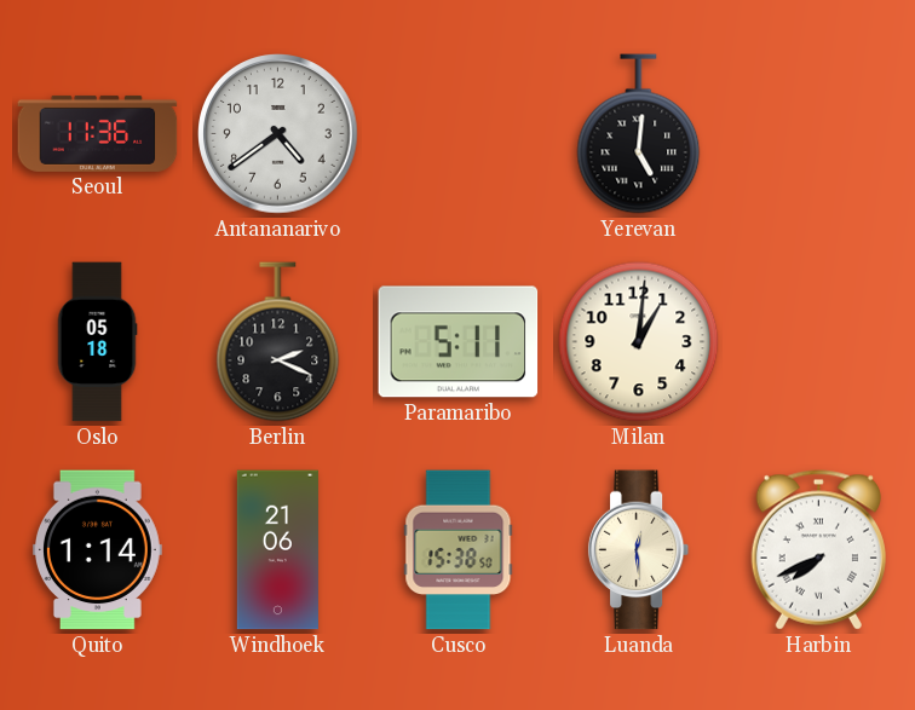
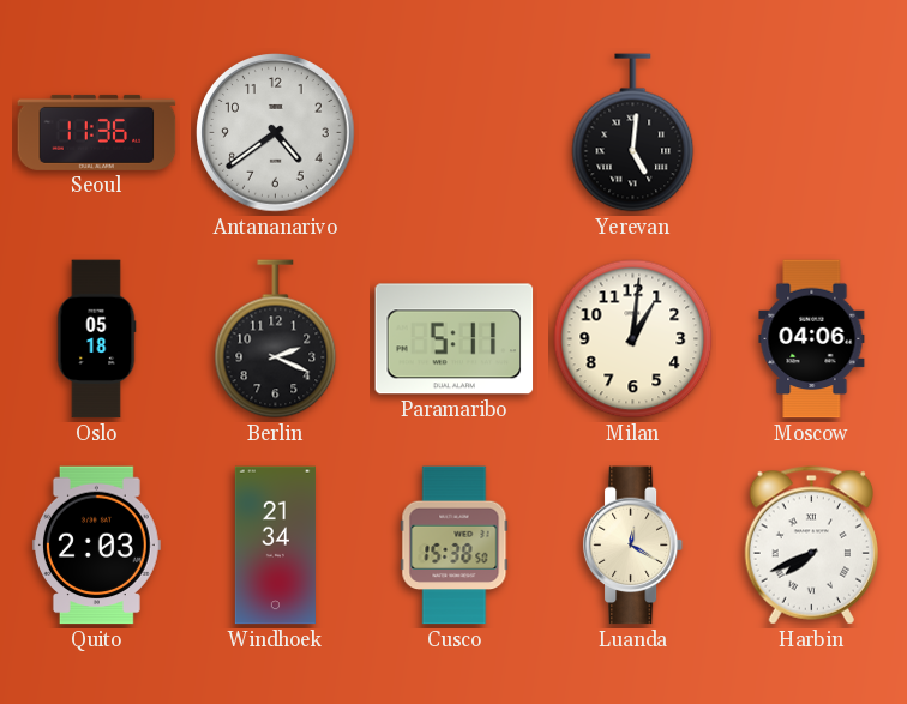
Moscow: none -> 04:06
Quito: 1:14 -> 2:03
Windhoek: 21:06 -> 21:34
Luanda: 12:29 -> 12:20
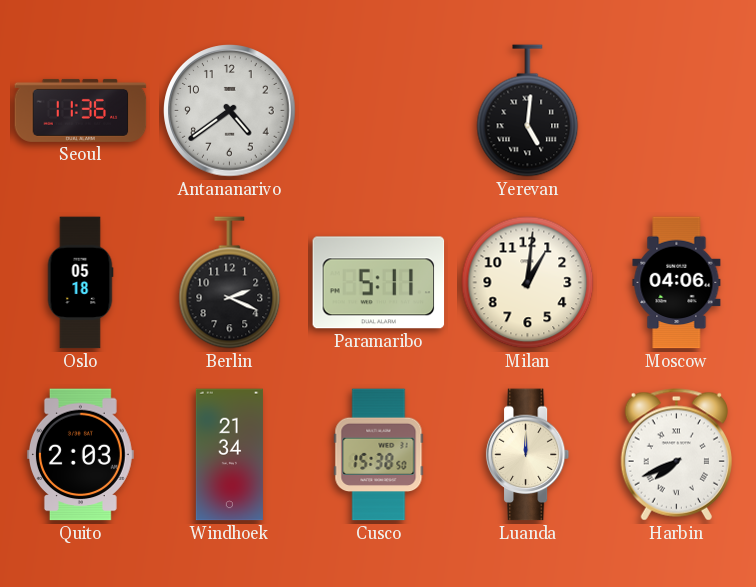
Luanda: 12:20 -> 12:00
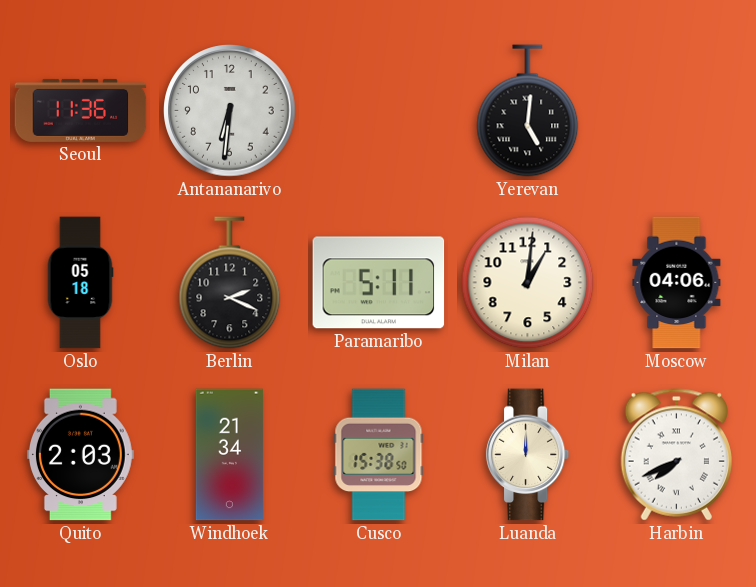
Antananarivo: 4:39 -> 6:31
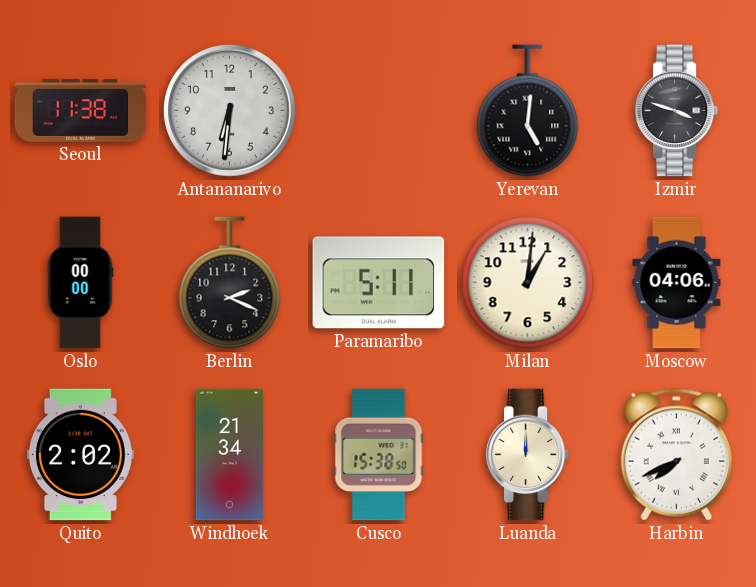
Seoul: 11:36 -> 11:38
Izmir: none -> 3:48
Oslo: 05:18 -> 00:00
Quito: 2:03 -> 2:02
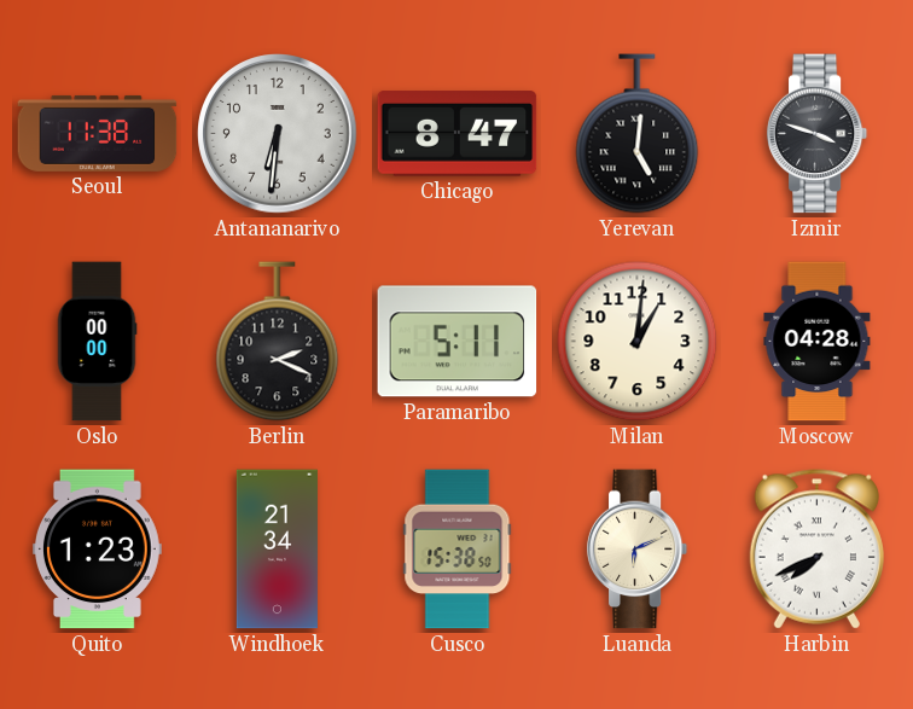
Chicago: none -> 8:47
Moscow: 04:06 -> 04:28
Quito: 2:02 -> 1:23
Luanda: 12:00 -> 6:11
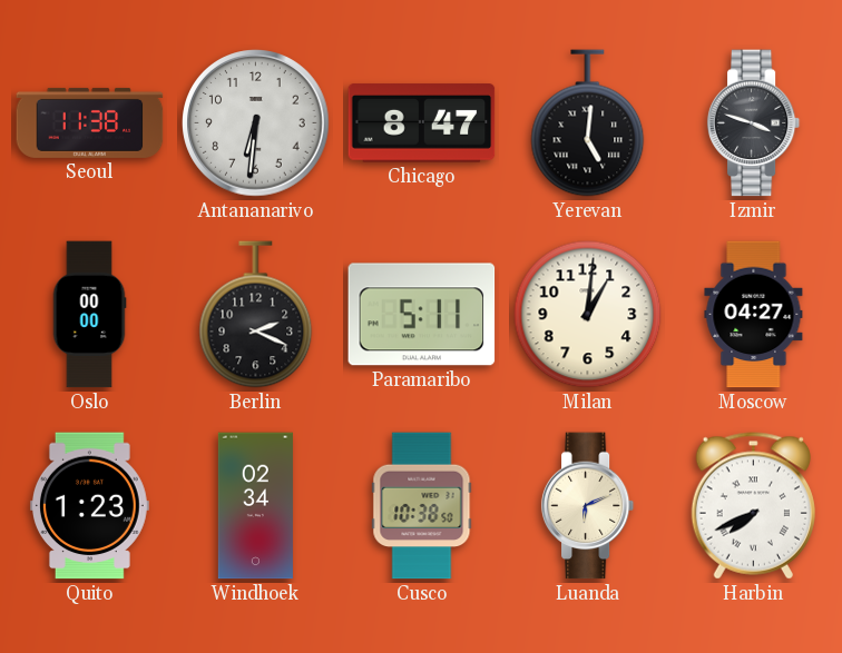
Moscow: 04:28 -> 04:27
Windhoek: 21:34 -> 02:34
Cusco: 15:38 -> 10:38
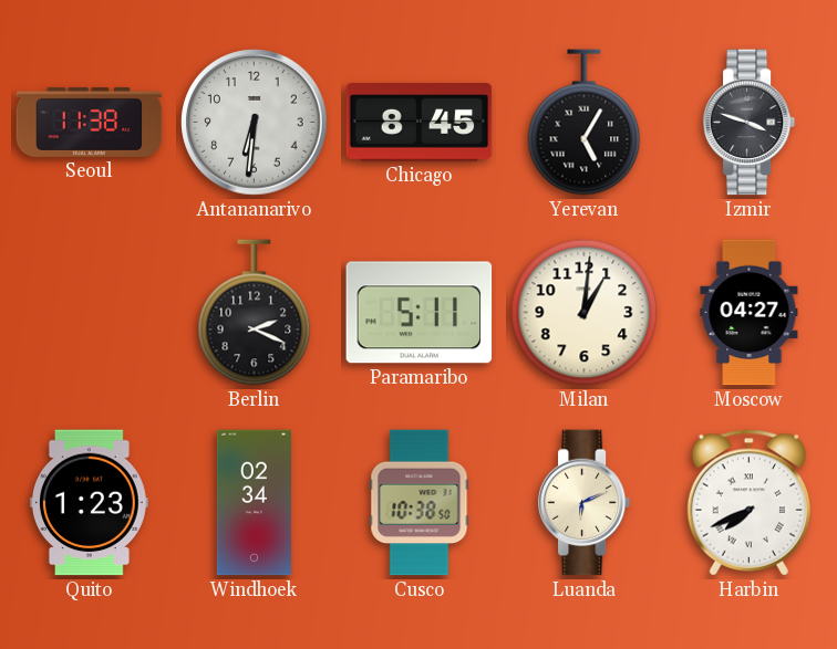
Chicago: 8:47 -> 8:45
Yerevan: 5:01 -> 5:05
Oslo: 00:00 -> none
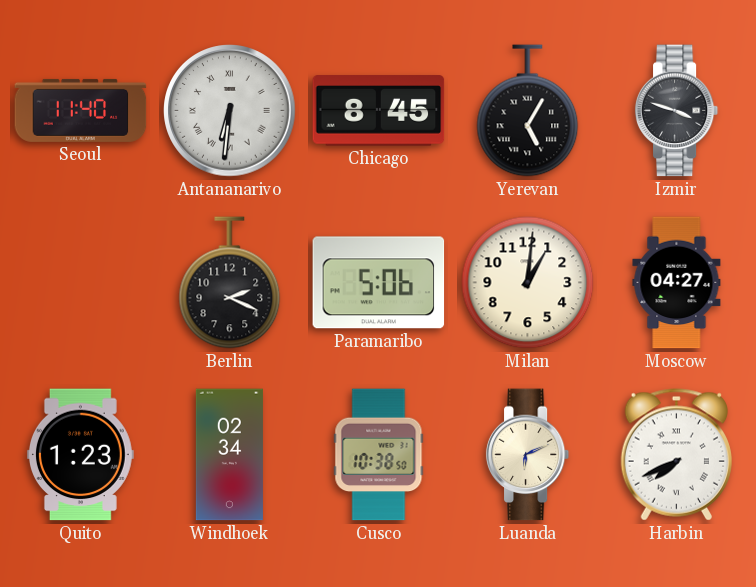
Seoul: 11:38 -> 11:40
Antananarivo numerals: Arabic -> Roman
Paramaribo: 5:11 -> 5:06
